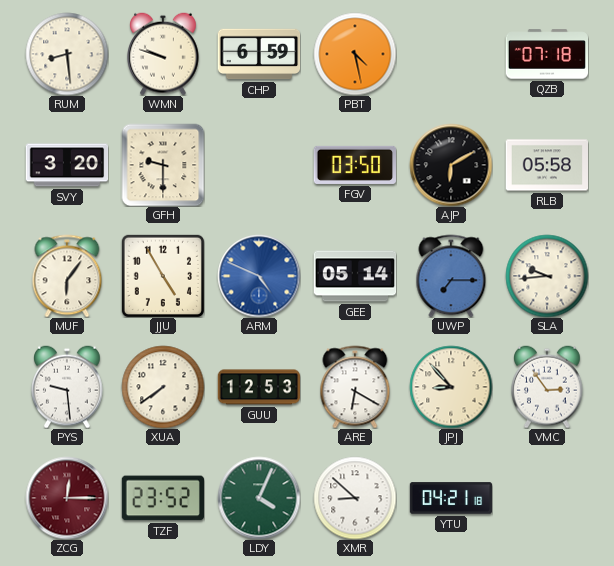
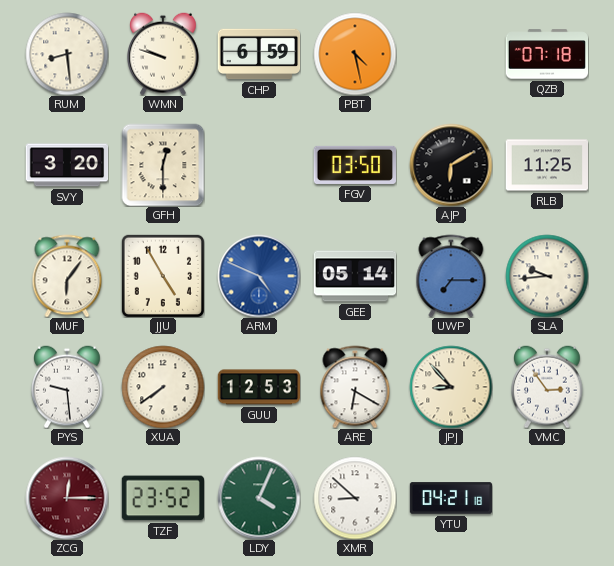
GFH: 9:30 -> 12:30
RLB: 05:58 -> 11:25
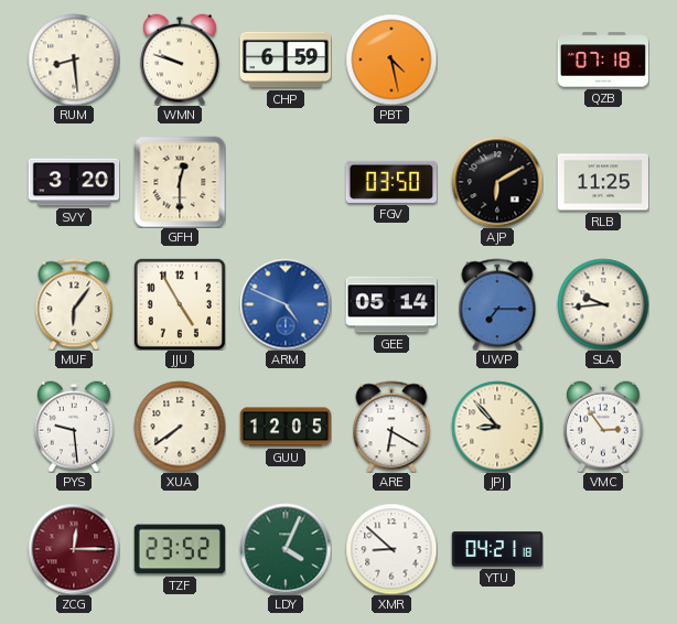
GUU: 12:53 -> 12:05
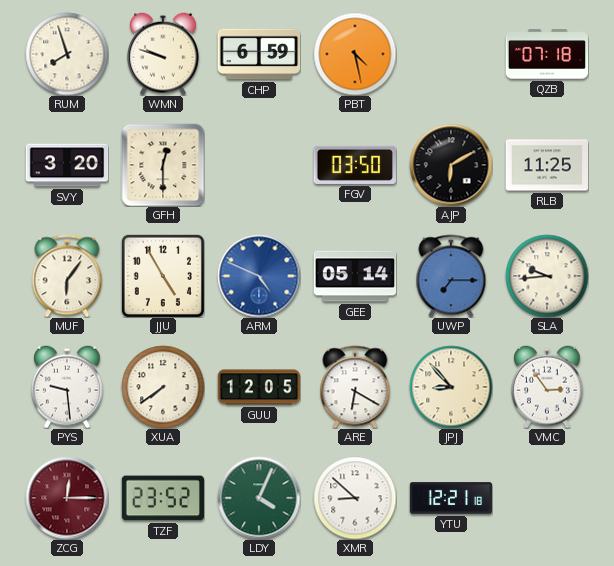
RUM: 8:29 -> 7:57
YTU: 04:21 -> 12:21
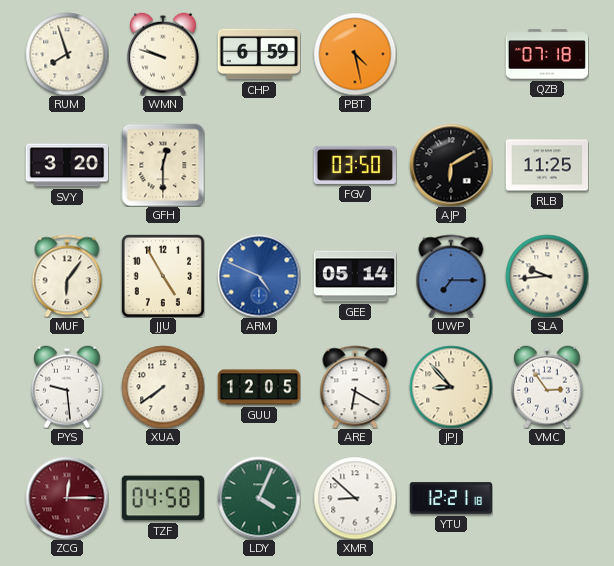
TZF: 23:52 -> 04:58
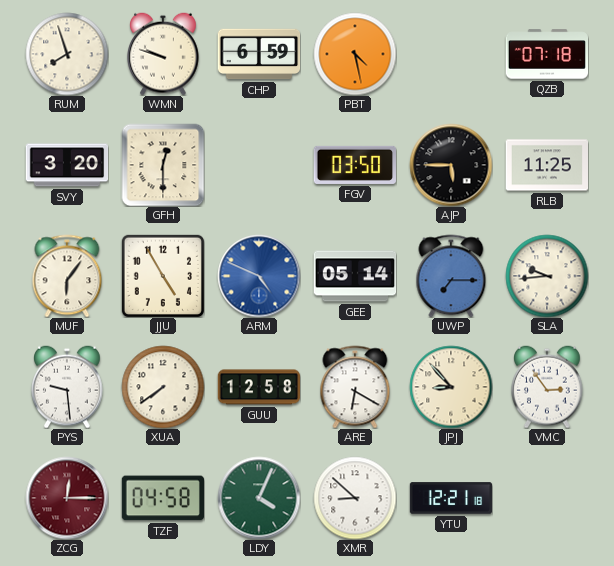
AJP: 6:10 -> 5:45
GUU: 12:05 -> 12:58
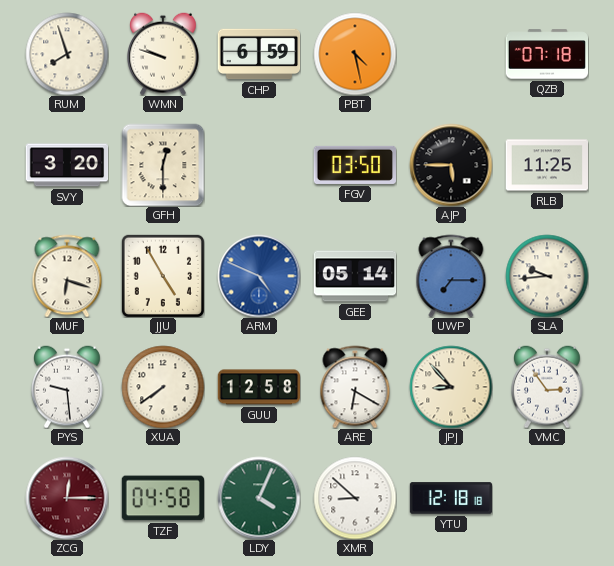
MUF: 6:06 -> 6:18
YTU: 12:21 -> 12:18
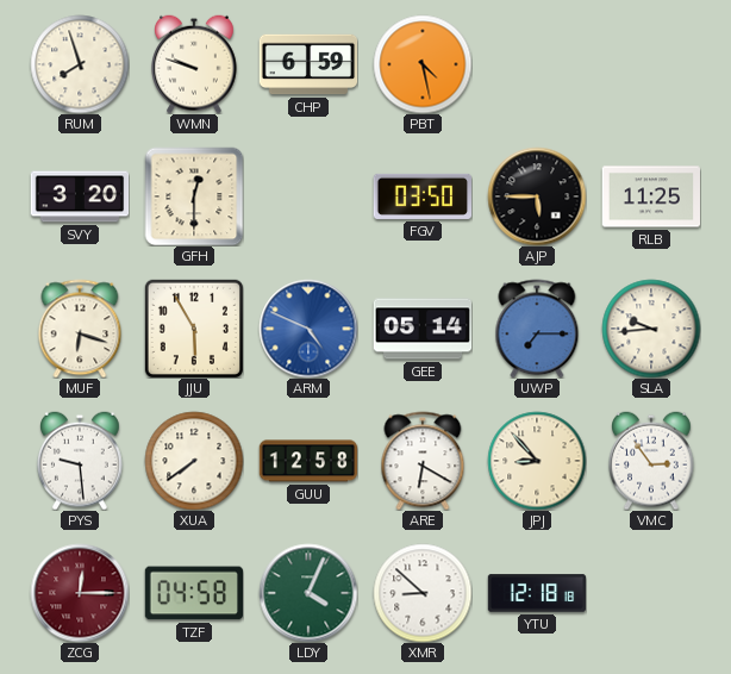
QZB: 07:18 -> none
JJU: 4:55 -> 5:55
